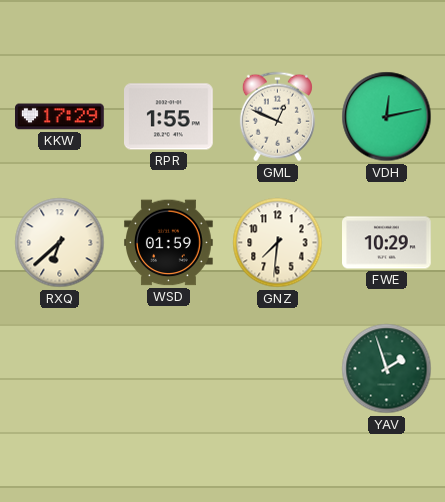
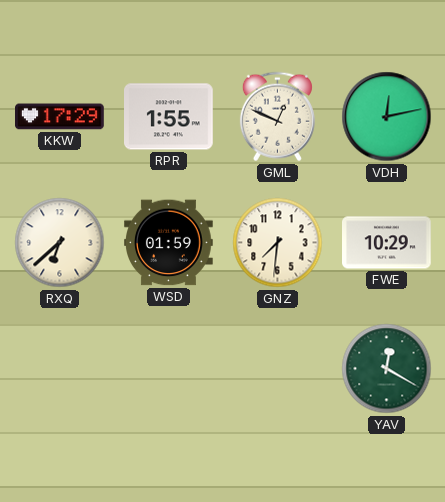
YAV: 1:57 -> 12:20
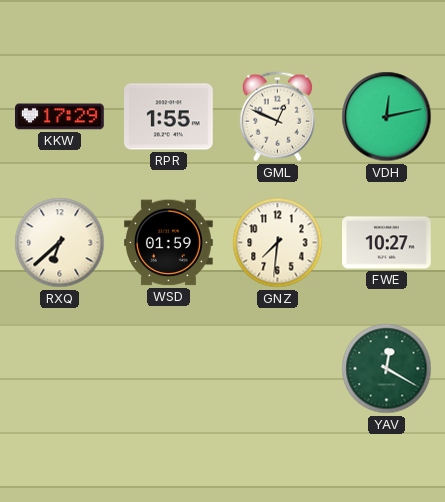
FWE: 10:29 -> 10:27
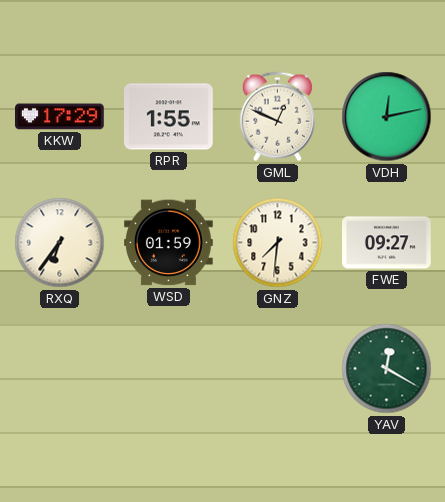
RXQ: 6:38 -> 6:36
FWE: 10:27 -> 09:27
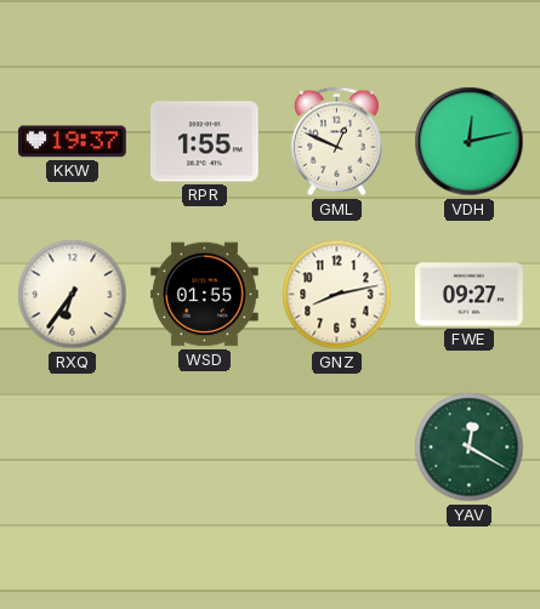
KKW: 17:29 -> 19:37
WSD: 01:59 -> 01:55
GNZ: 7:31 -> 8:13
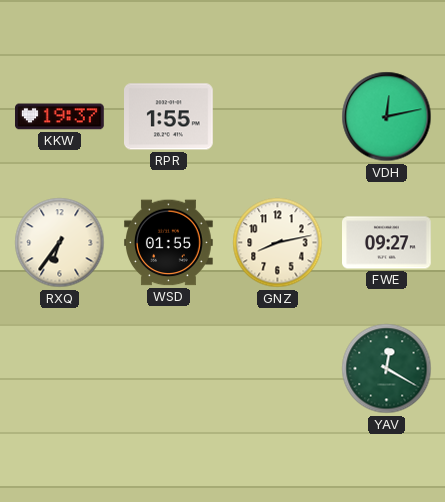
GML: 12:49 -> none
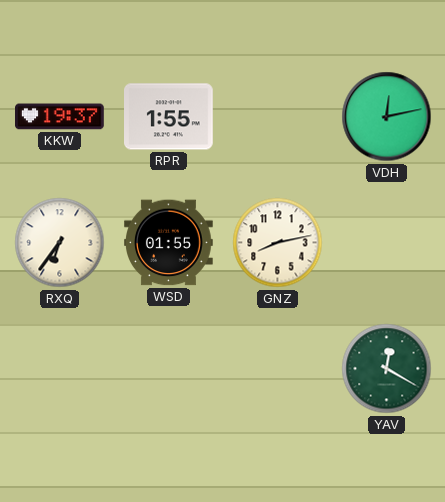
FWE: 09:27 -> none
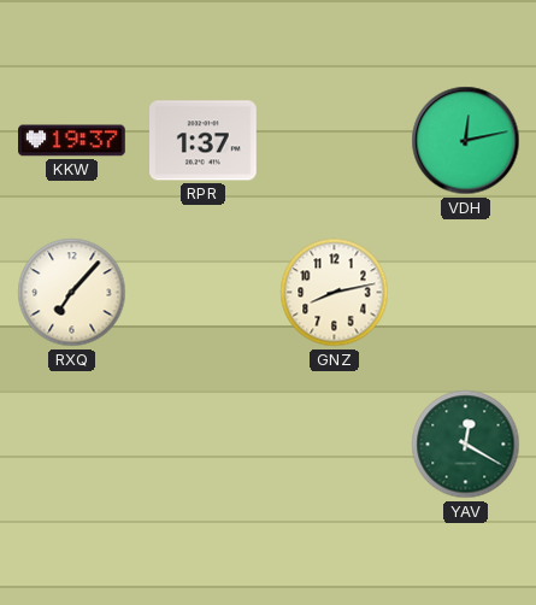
RPR: 1:55 -> 1:37
RXQ: 6:36 -> 7:07
WSD: 01:55 -> none
